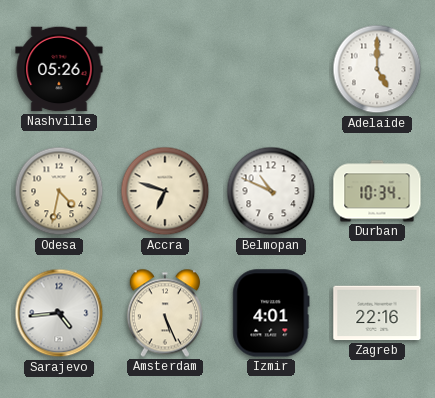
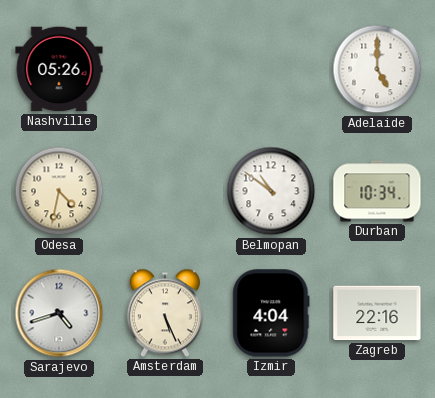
Accra: 6:48 -> none
Belmopan: 10:49 -> 10:51
Sarajevo: 4:44 -> 4:42
Izmir: 4:01 -> 4:04
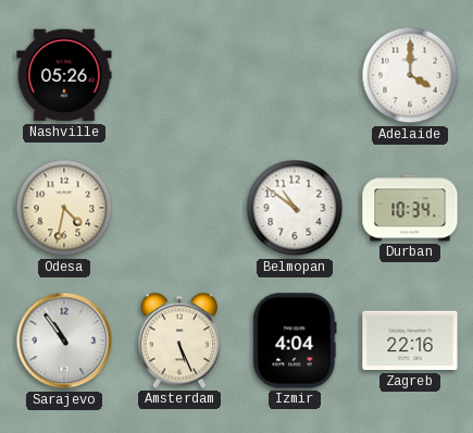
Adelaide: 5:00 -> 4:00
Sarajevo: 4:42 -> 10:54
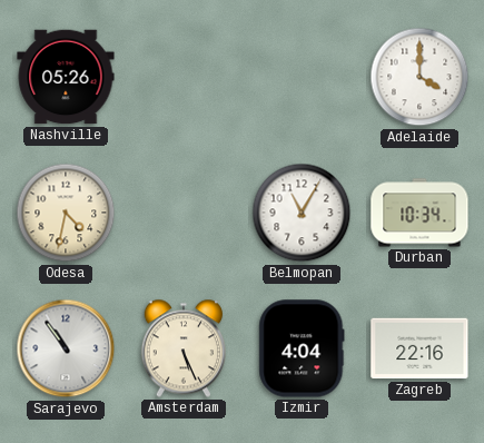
Belmopan: 10:51 -> 11:05
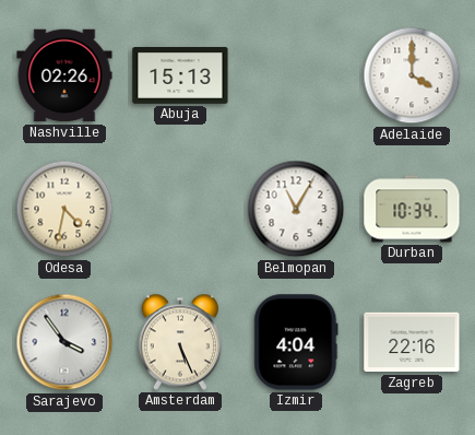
Nashville: 05:26 -> 02:26
Abuja: none -> 15:13
Sarajevo: 10:54 -> 3:54
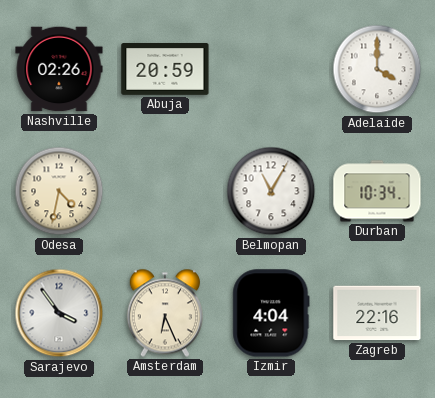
Abuja: 15:13 -> 20:59
Amsterdam: 5:26 -> 6:26
